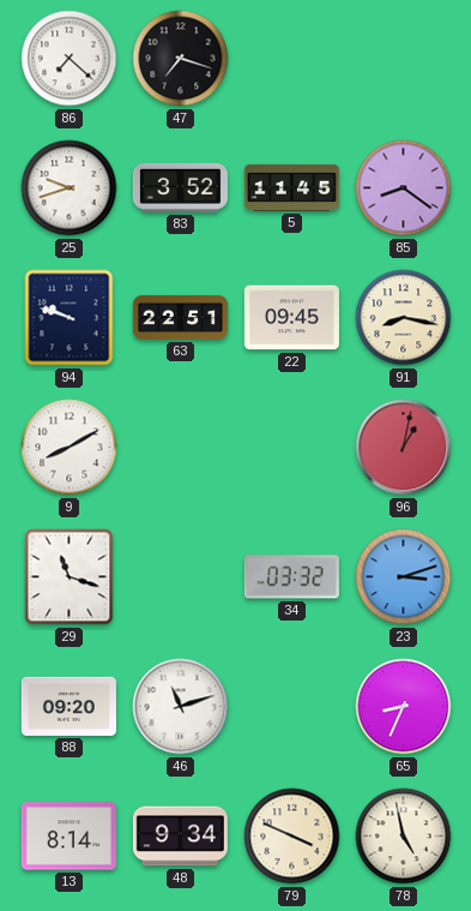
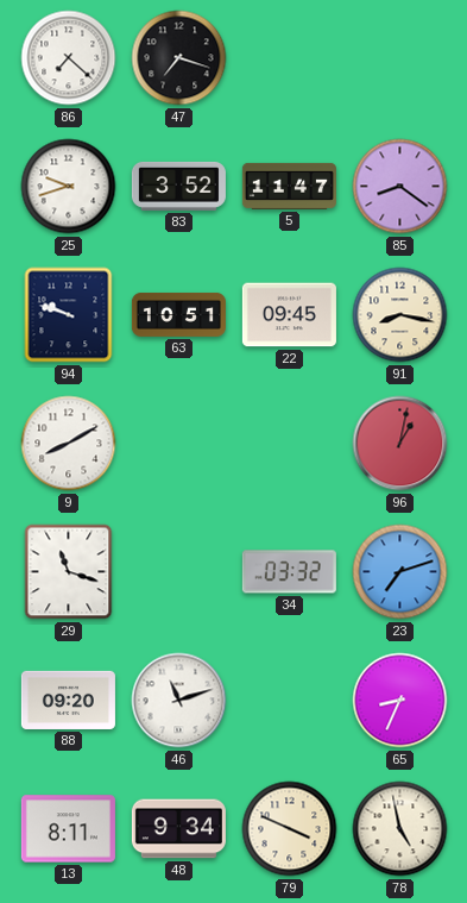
5: 11:45 -> 11:47
63: 22:51 -> 10:51
23: 3:12 -> 7:12
13: 8:14 -> 8:11
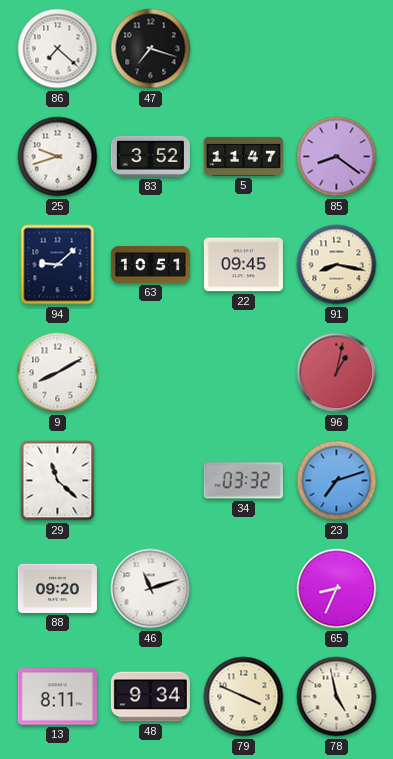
94: 9:48 -> 9:08
29: 11:18 -> 11:22
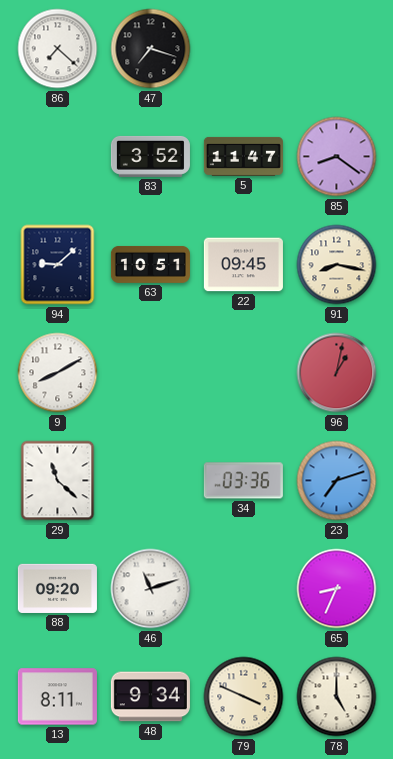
25: 9:42 -> none
34: 03:32 -> 03:36
78: 4:58 -> 5:00
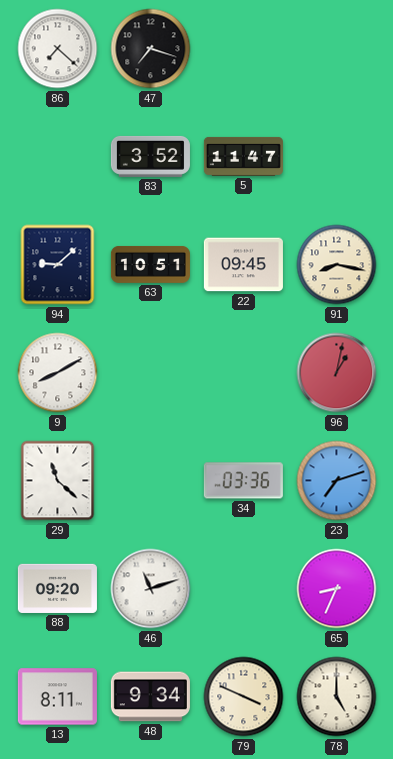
85: 8:21 -> none
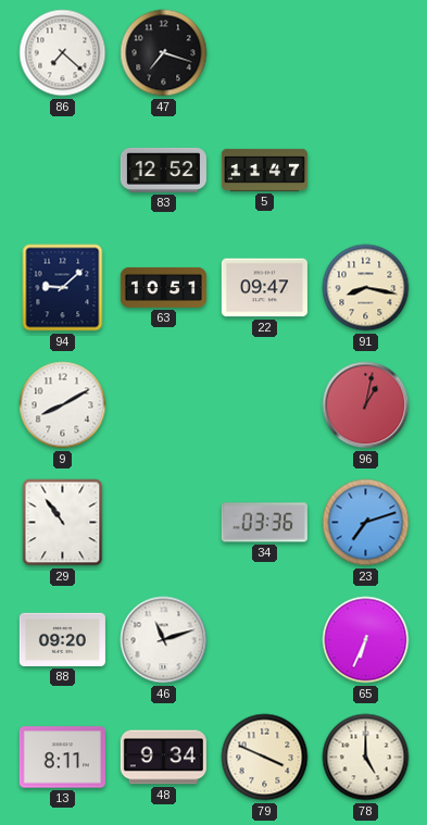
83: 3:52 -> 12:52
22: 09:45 -> 09:47
29: 11:22 -> 10:54
65: 8:34 -> 6:34
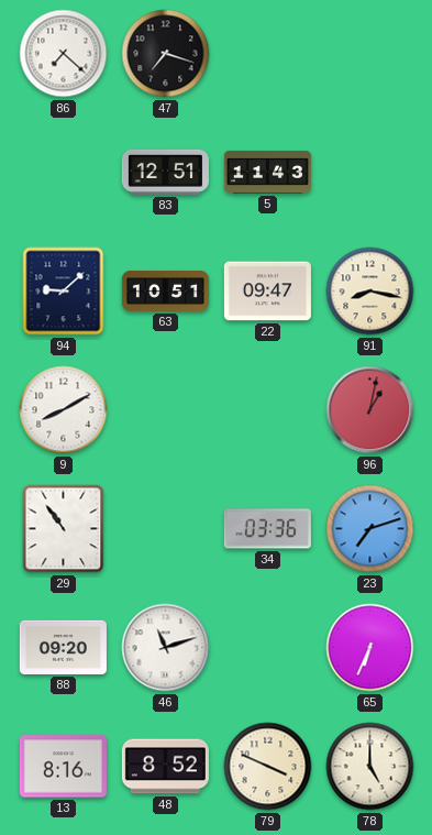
83: 12:52 -> 12:51
5: 11:47 -> 11:43
13: 8:11 -> 8:16
48: 9:34 -> 8:52
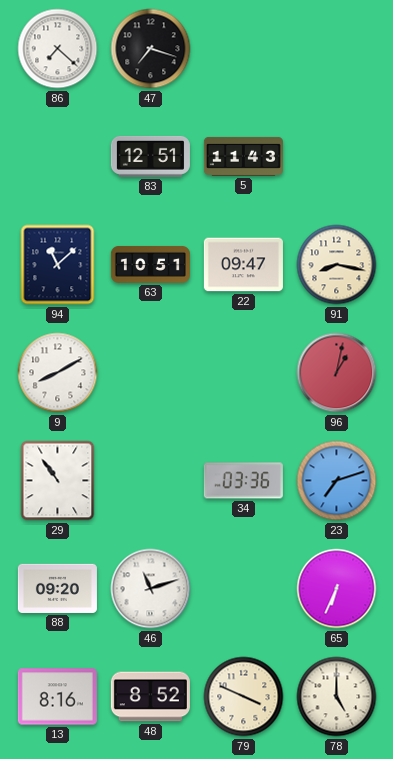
94: 9:08 -> 11:08
